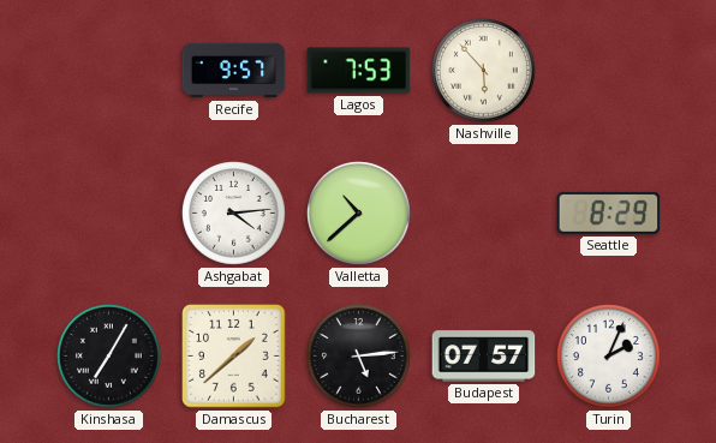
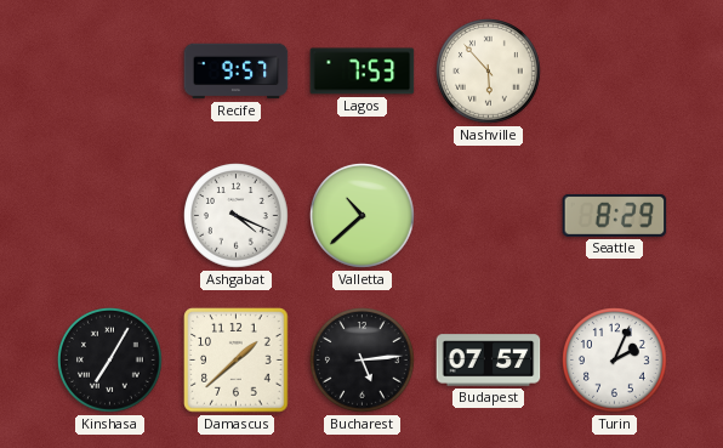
Ashgabat: 4:14 -> 4:19
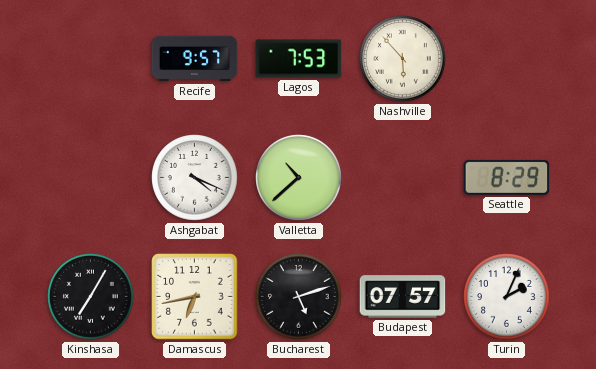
Damascus: 1:38 -> 6:43
Bucharest: 5:14 -> 5:12
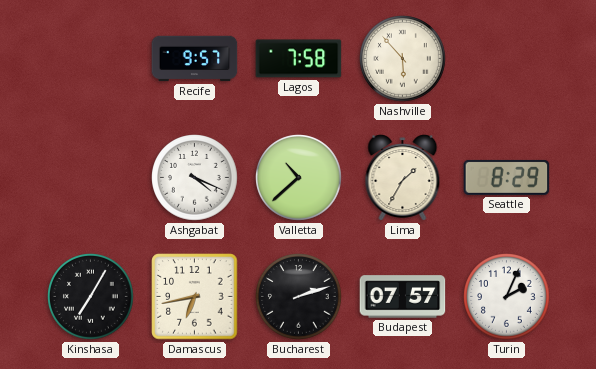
Lagos: 7:53 -> 7:58
Lima: none -> 1:35
Bucharest: 5:12 -> 2:12
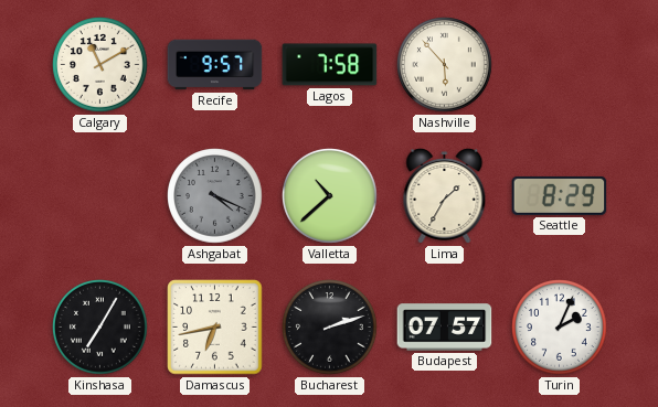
Calgary: none -> 11:10
Ashgabat dial: white -> grey
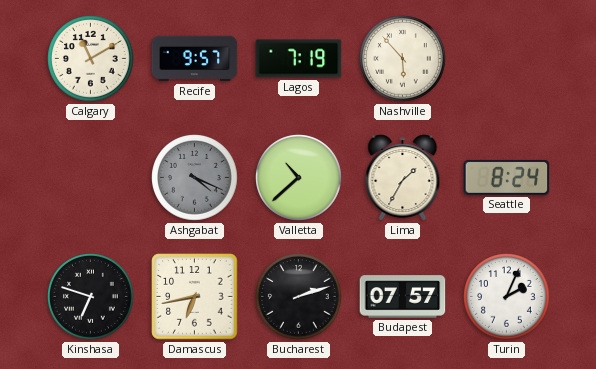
Lagos: 7:58 -> 7:19
Seattle: 8:29 -> 8:24
Kinshasa: 7:05 -> 6:48
